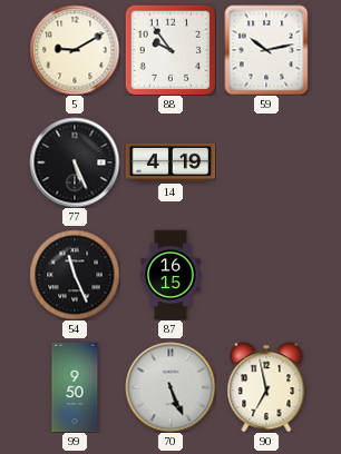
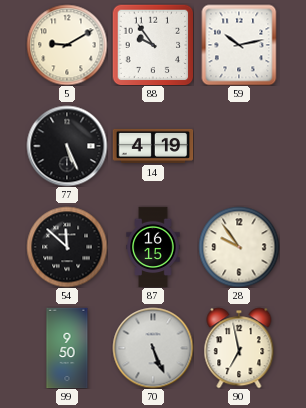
54: 11:26 -> 11:52
28: none -> 9:54
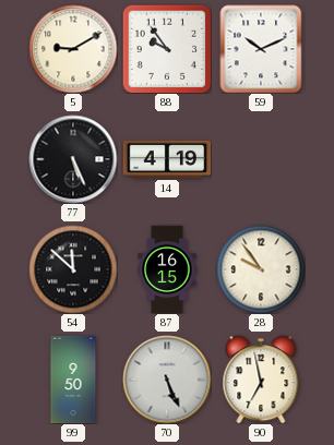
59: 10:13 -> 10:11
